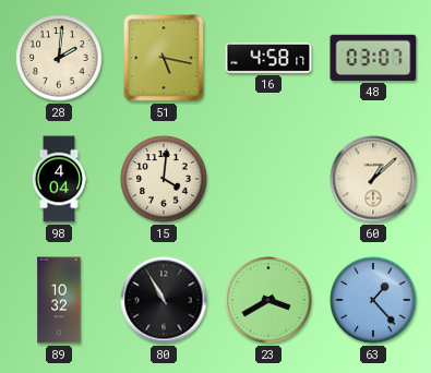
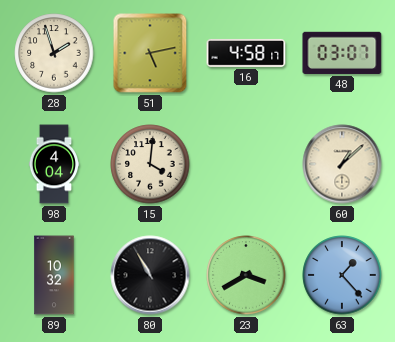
28: 2:01 -> 1:57
51: 5:17 -> 5:13
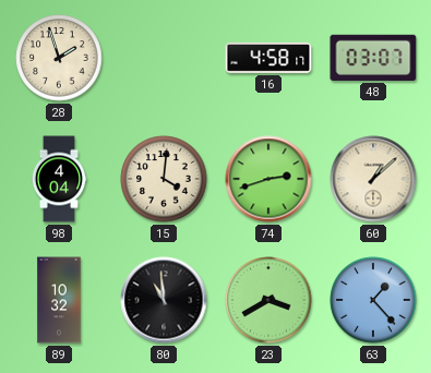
51: 5:13 -> none
74: none -> 2:42
80: 10:55 -> 10:59
